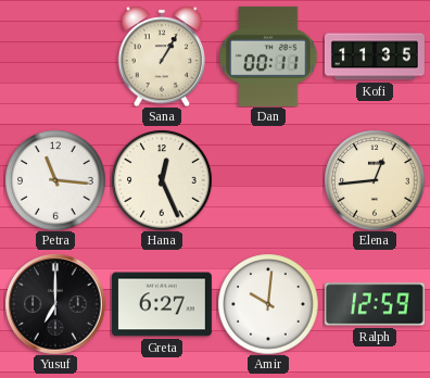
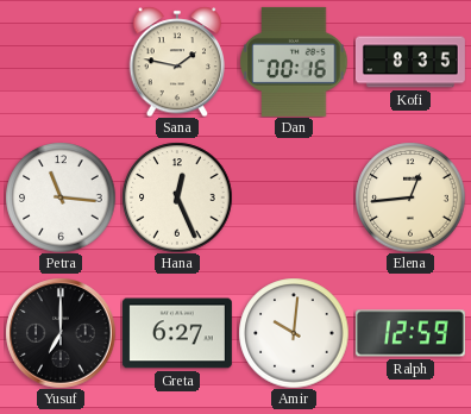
Sana: 1:05 -> 1:47
Dan: 00:11 -> 00:16
Kofi: 11:35 -> 8:35
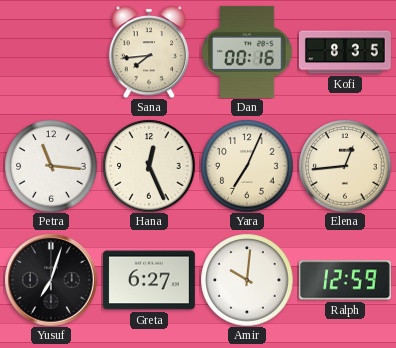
Sana: 1:47 -> 7:44
Yara: none -> 7:04
Yusuf: 7:00 -> 7:03
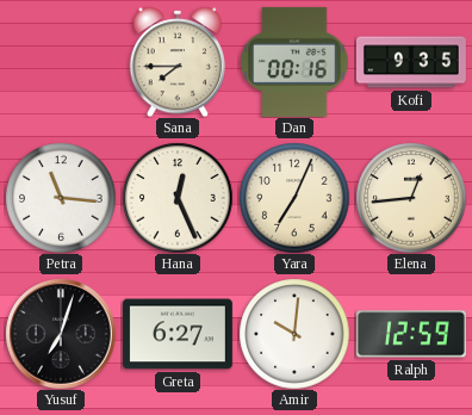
Sana: 7:44 -> 7:45
Kofi: 8:35 -> 9:35
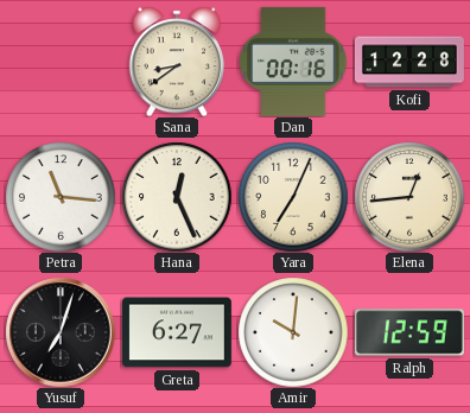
Sana: 7:45 -> 8:39
Kofi: 9:35 -> 12:28
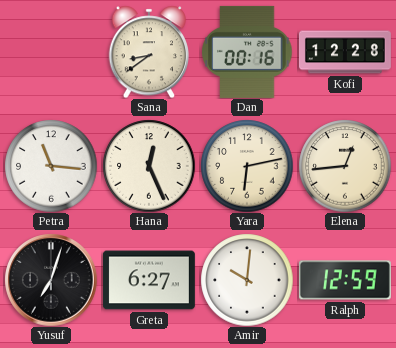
Yara: 7:04 -> 6:13
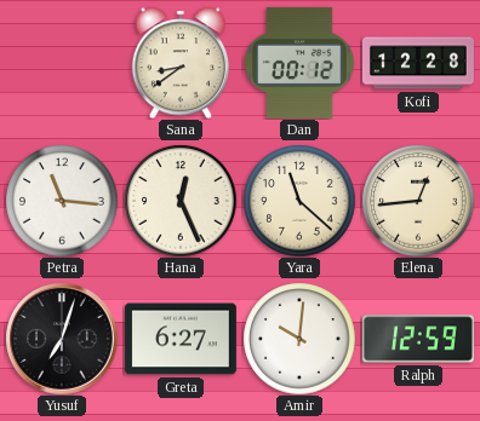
Dan: 00:16 -> 00:12
Yara: 6:13 -> 11:22
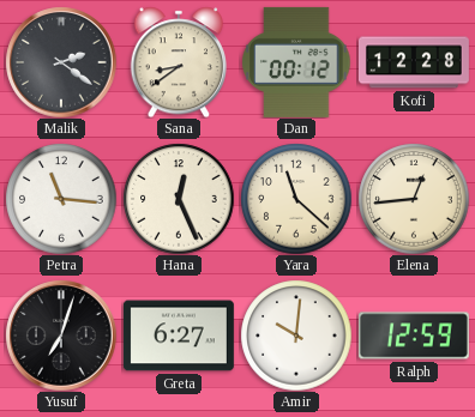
Malik: none -> 2:21
